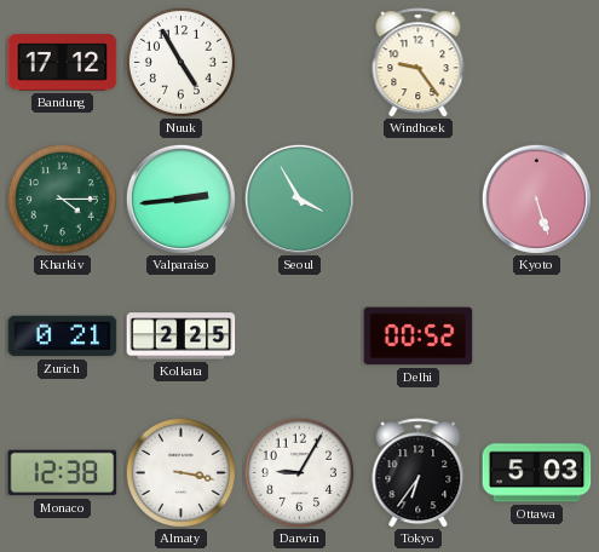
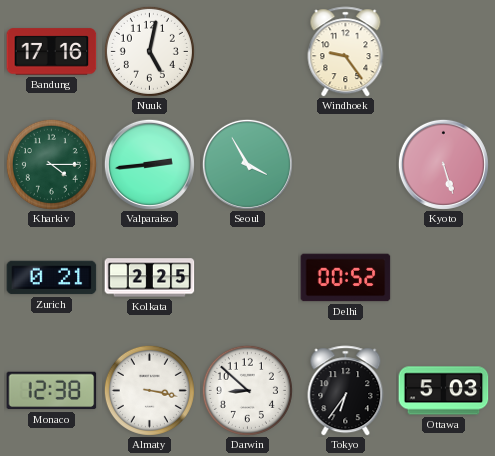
Bandung: 17:12 -> 17:16
Nuuk: 4:55 -> 5:02
Darwin: 9:05 -> 8:52
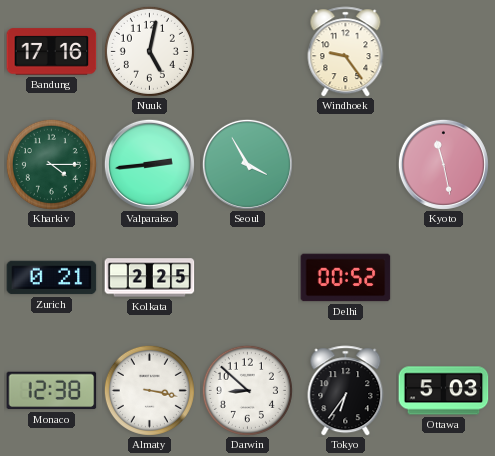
Kyoto: 5:27 -> 11:28
